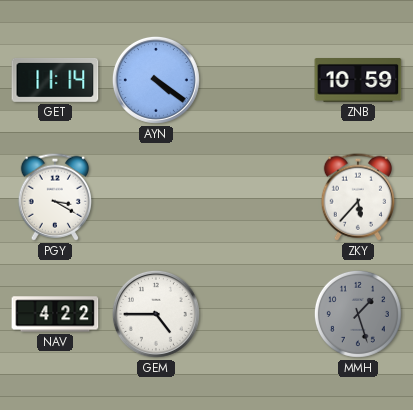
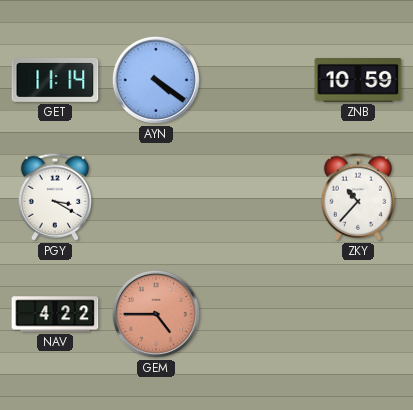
ZKY: 5:37 -> 10:37
GEM dial: white -> salmon
MMH: 1:27 -> none
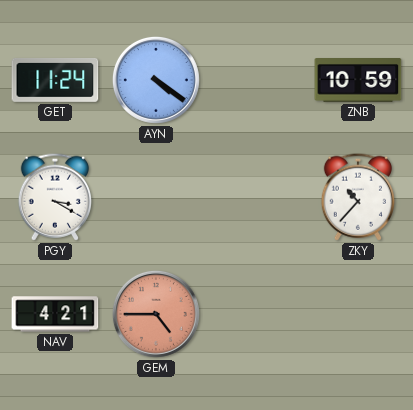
GET: 11:14 -> 11:24
NAV: 4:22 -> 4:21
